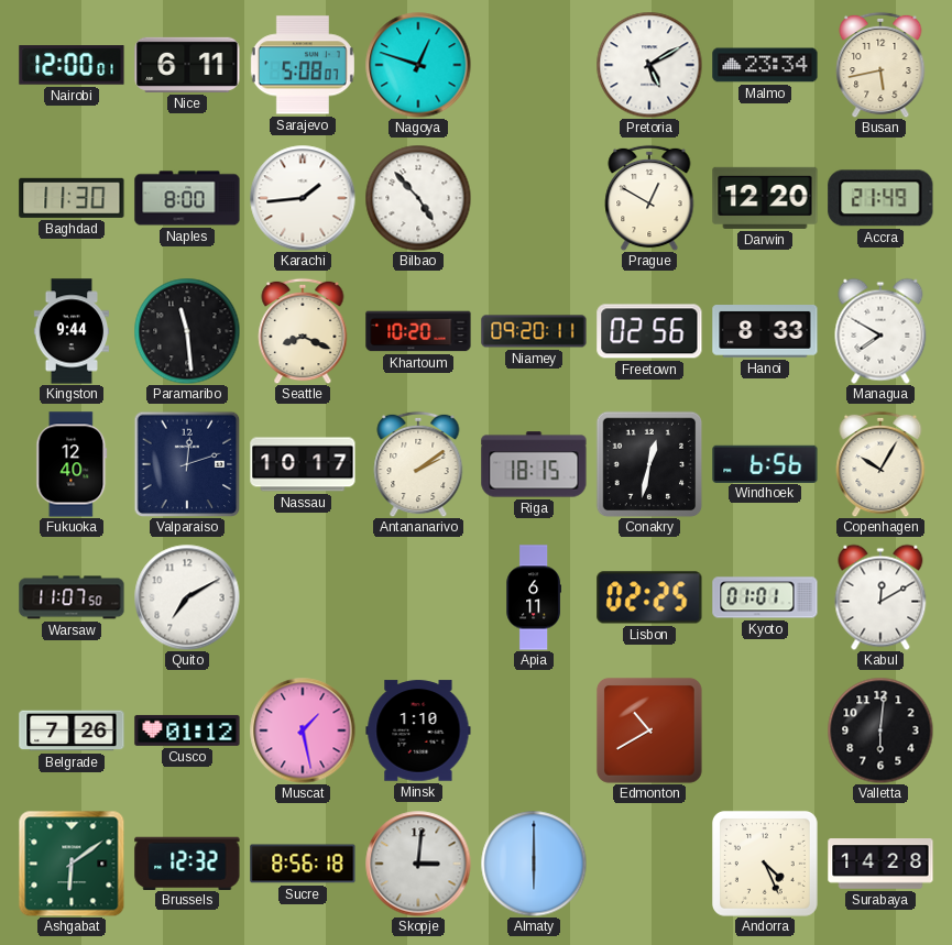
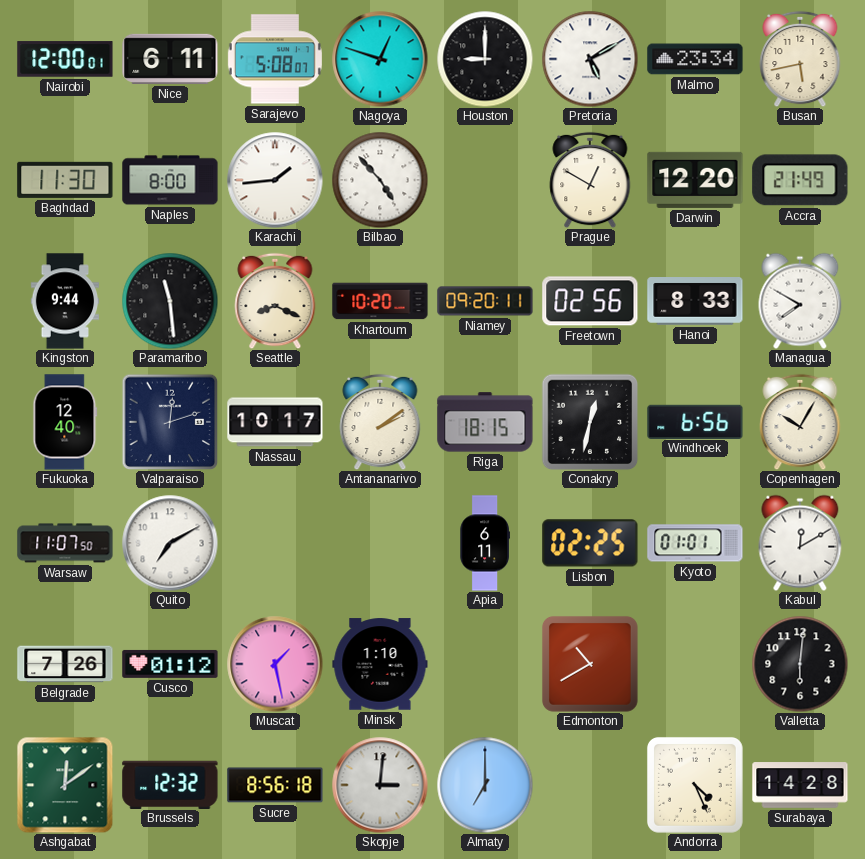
Houston: none -> 9:00
Ashgabat: 6:09 -> 12:09
Almaty: 6:00 -> 7:00
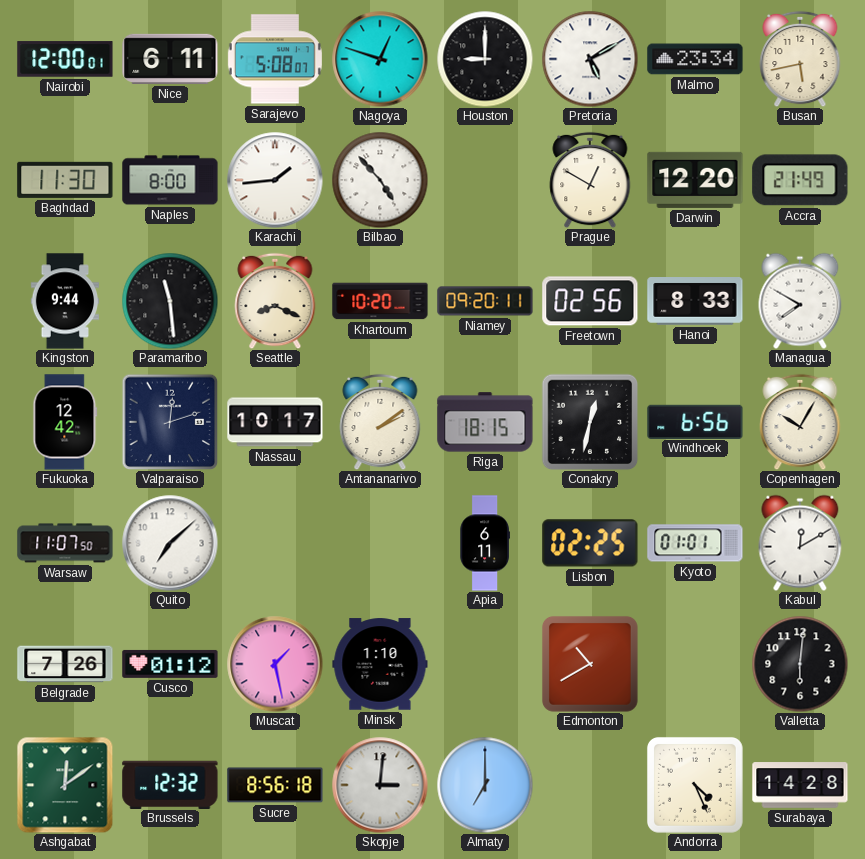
Fukuoka: 12:40 -> 12:42
Quito: 7:10 -> 7:08
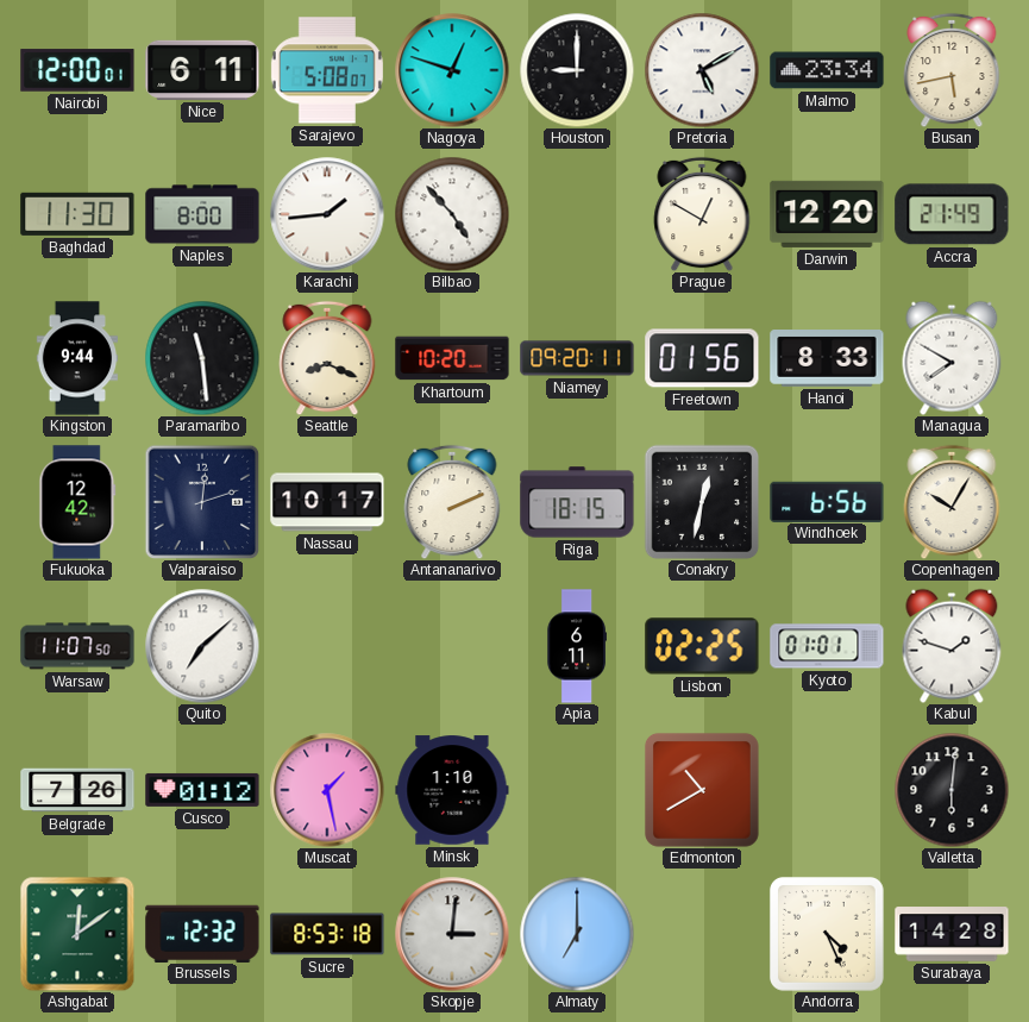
Freetown: 02:56 -> 01:56
Antananarivo: 2:09 -> 2:11
Kabul: 12:10 -> 1:48
Sucre: 8:56 -> 8:53
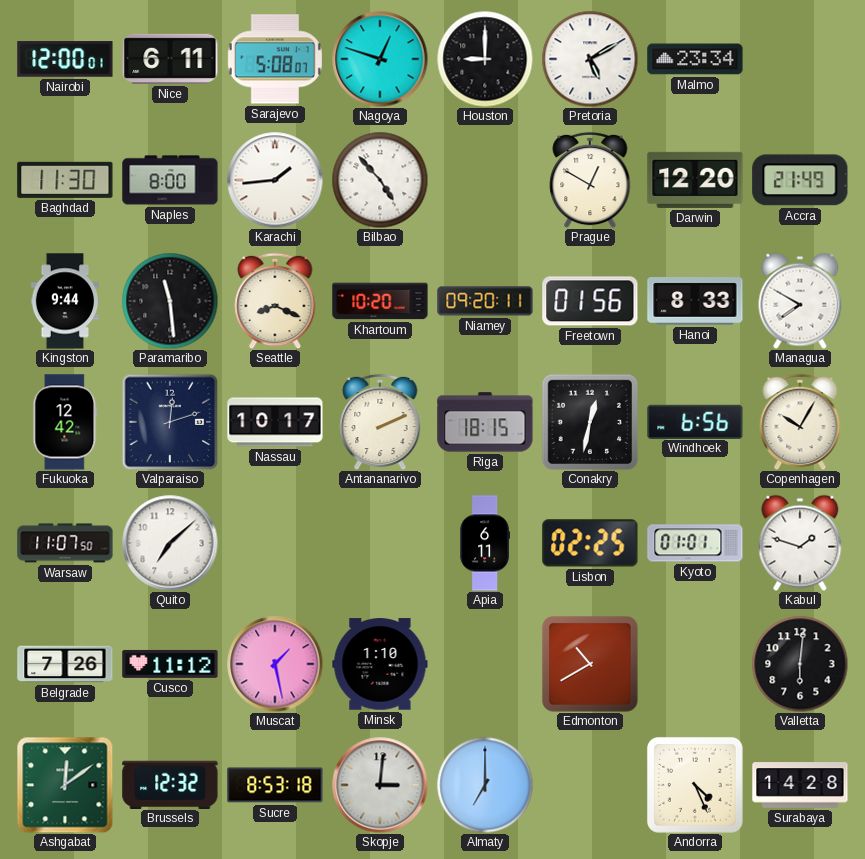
Busan: 5:43 -> none
Cusco: 01:12 -> 11:12
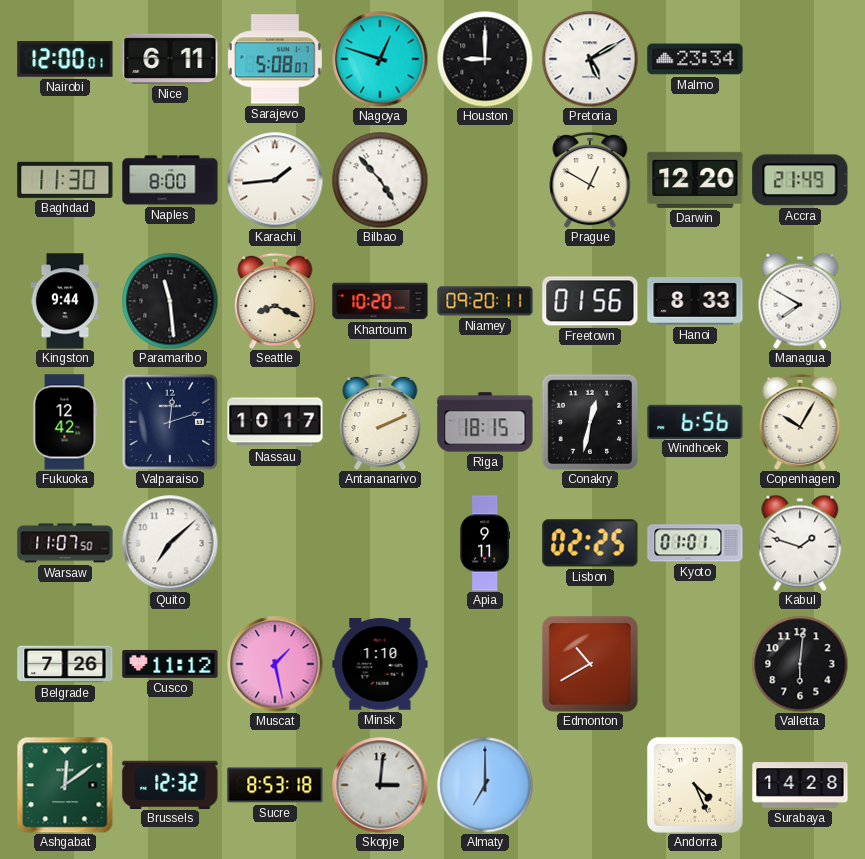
Apia: 6:11 -> 9:11
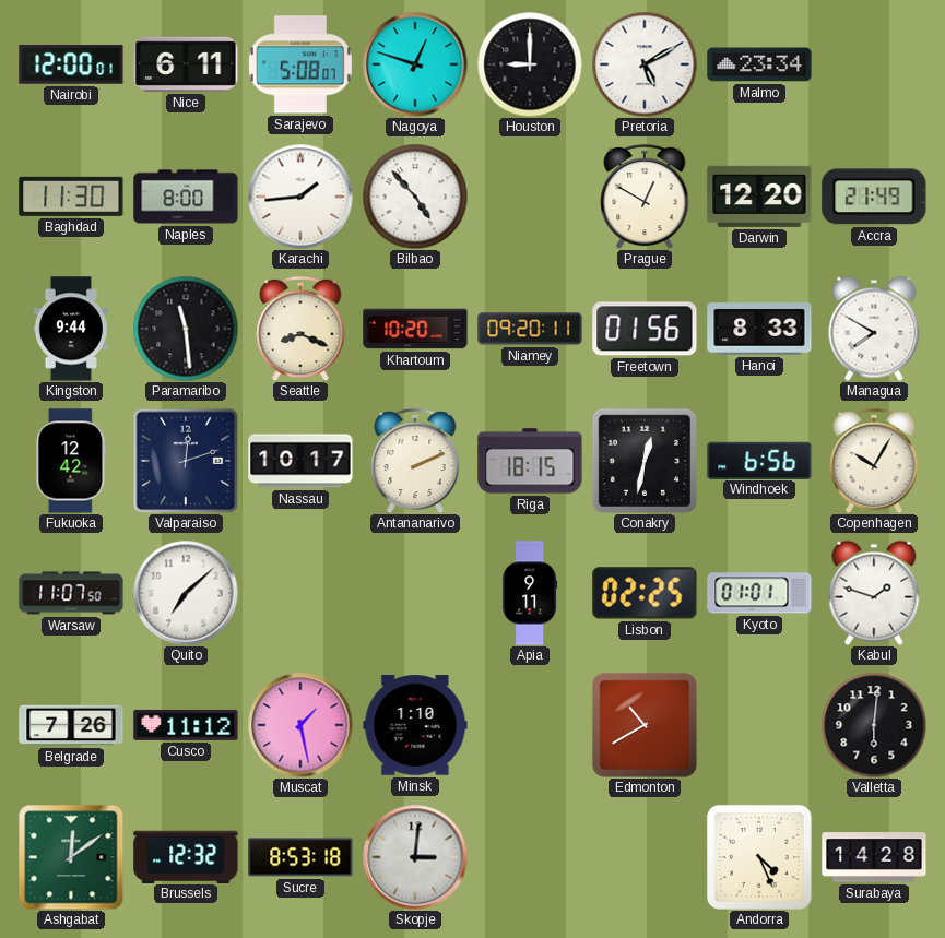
Almaty: 7:00 -> none
